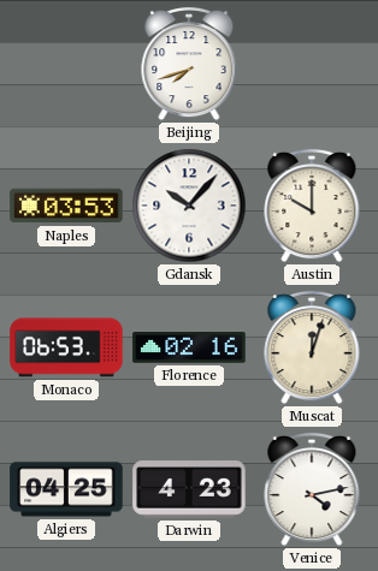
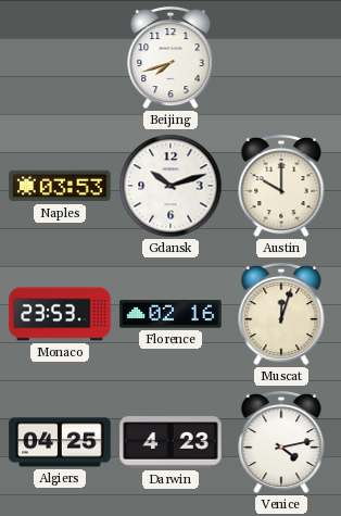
Gdansk: 10:07 -> 10:12
Monaco: 06:53 -> 23:53
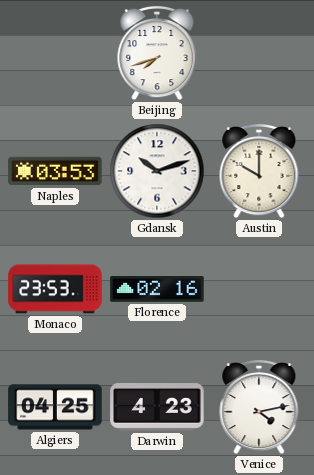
Muscat: 12:03 -> none
